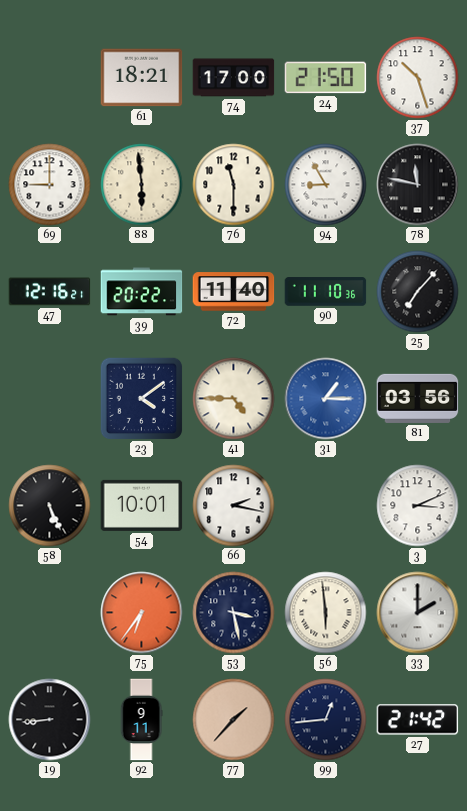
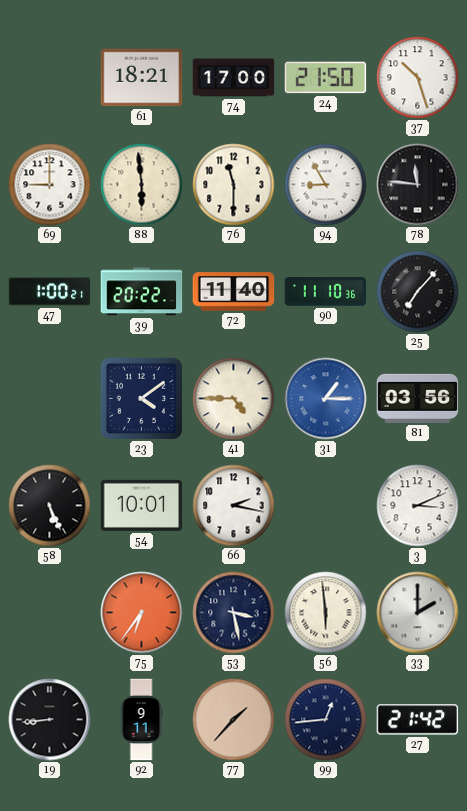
78: 11:47 -> 11:46
47: 12:16 -> 1:00
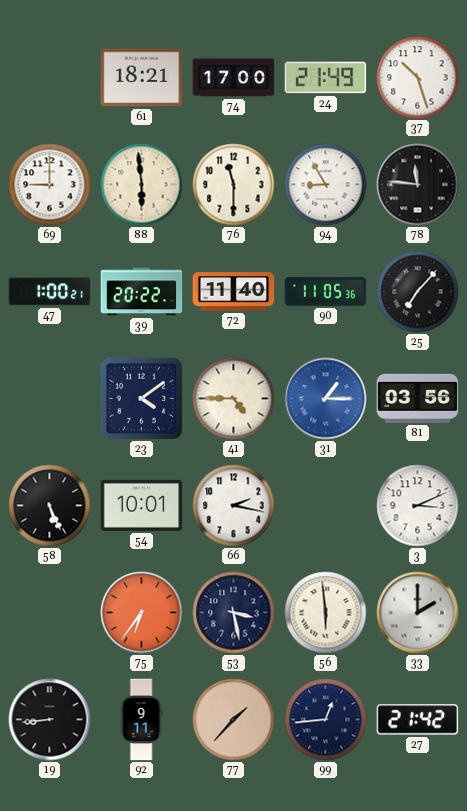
24: 21:50 -> 21:49
90: 11:10 -> 11:05
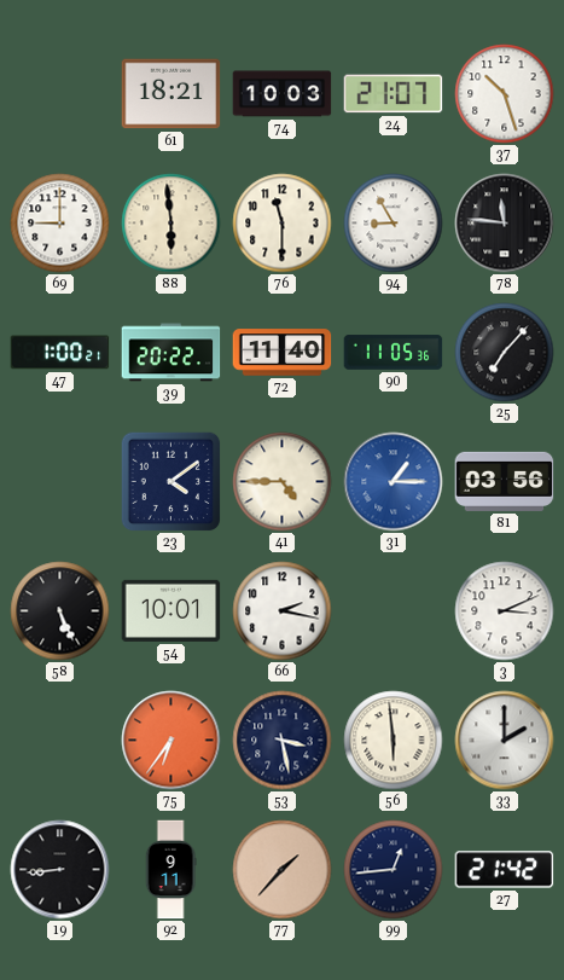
74: 17:00 -> 10:03
24: 21:49 -> 21:07
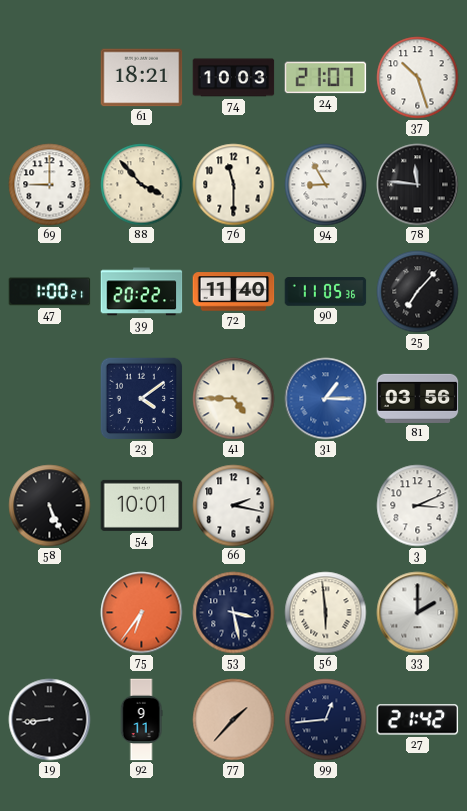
88: 5:59 -> 3:53
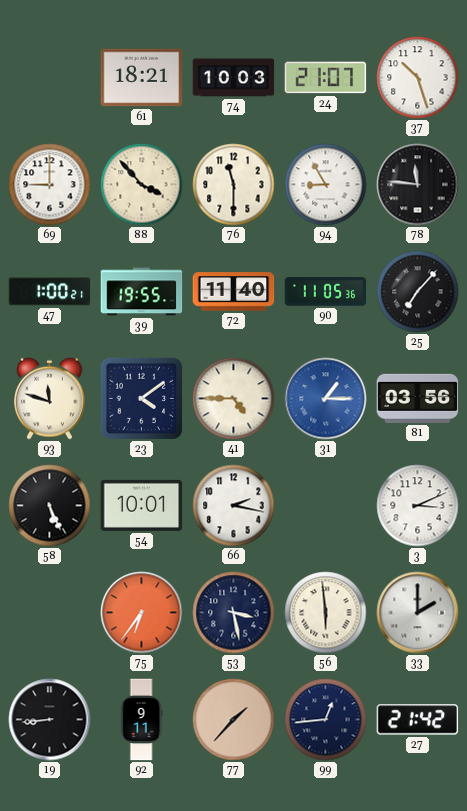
39: 20:22 -> 19:55
93: none -> 11:48
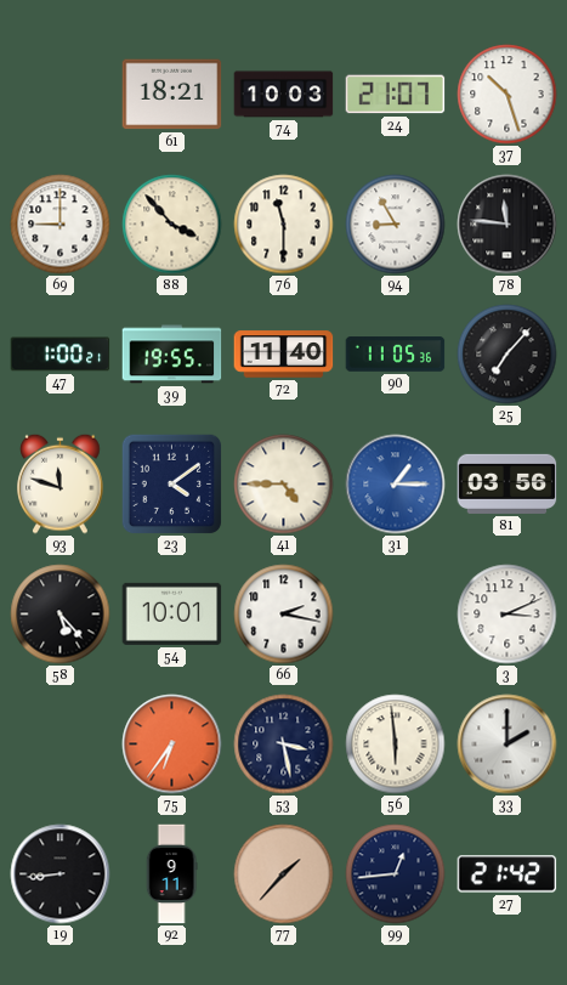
58: 5:26 -> 5:23
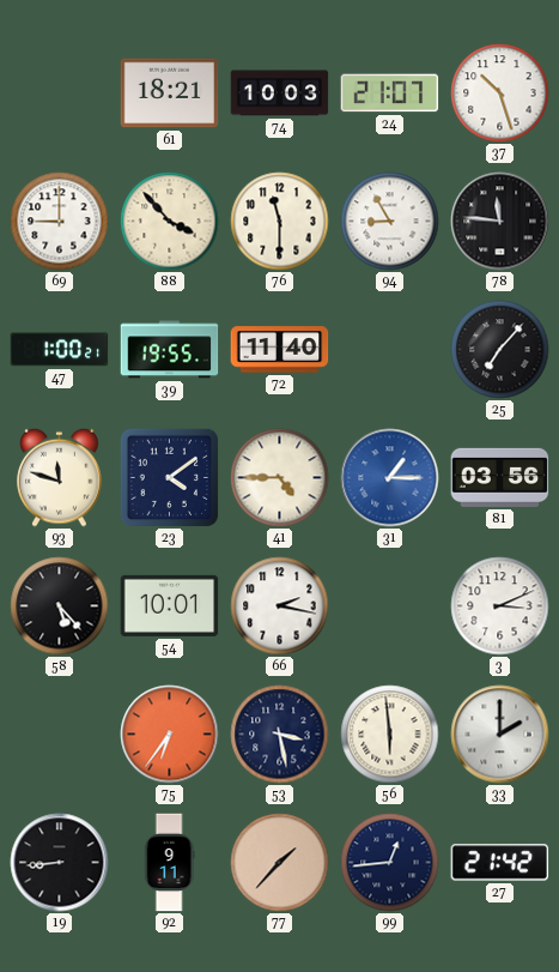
90: 11:05 -> none
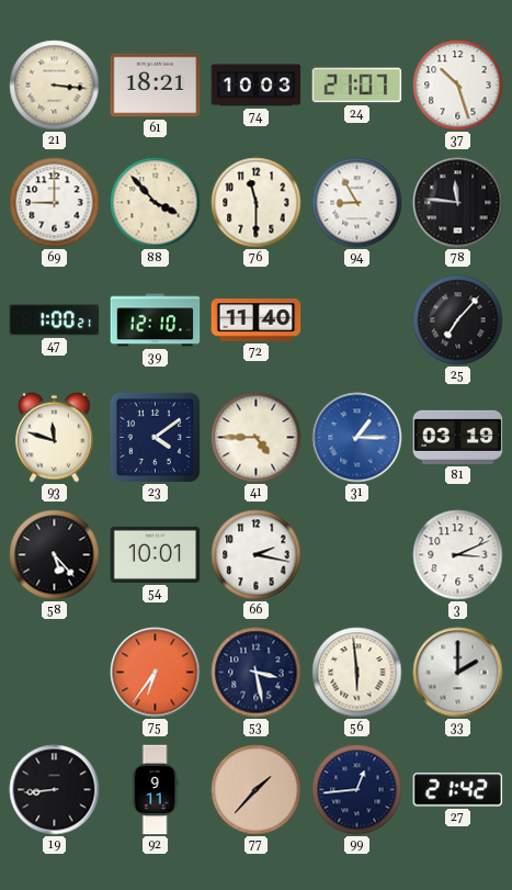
21: none -> 3:16
39: 19:55 -> 12:10
81: 03:56 -> 03:19
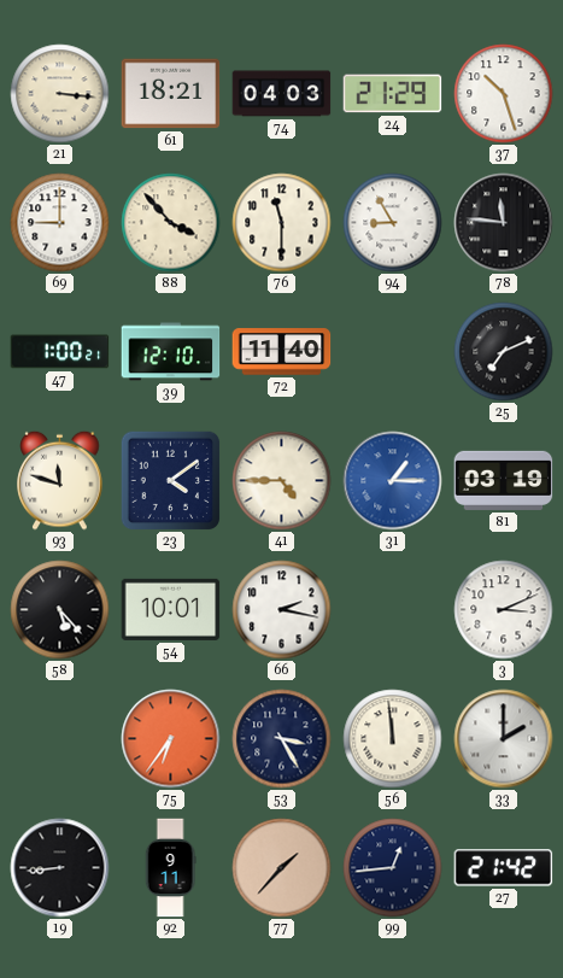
74: 10:03 -> 04:03
24: 21:07 -> 21:29
25: 7:07 -> 7:11
53: 3:28 -> 3:25
56: 5:59 -> 11:59
